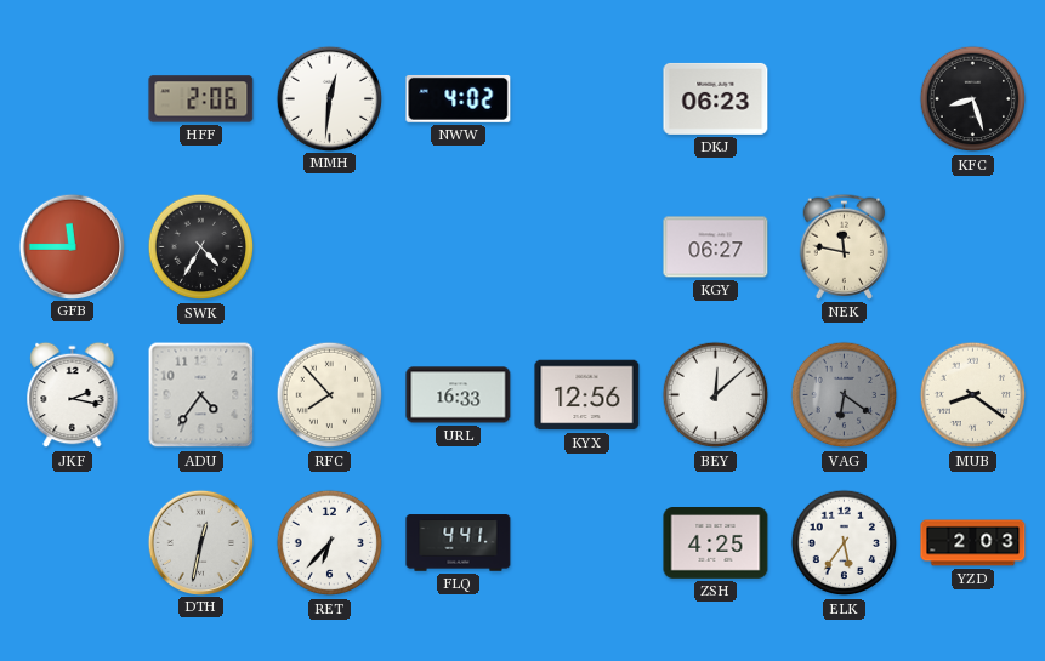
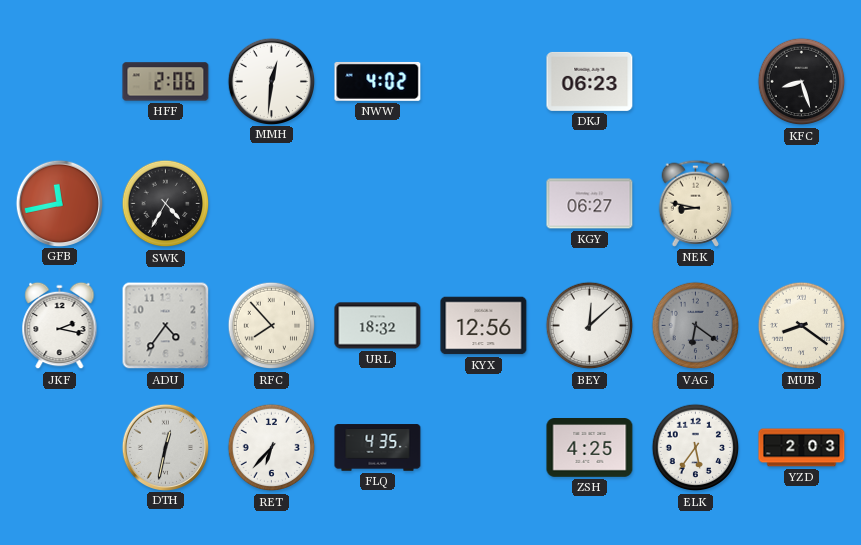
GFB: 11:45 -> 11:43
NEK: 11:47 -> 8:47
URL: 16:33 -> 18:32
FLQ: 4:41 -> 4:35
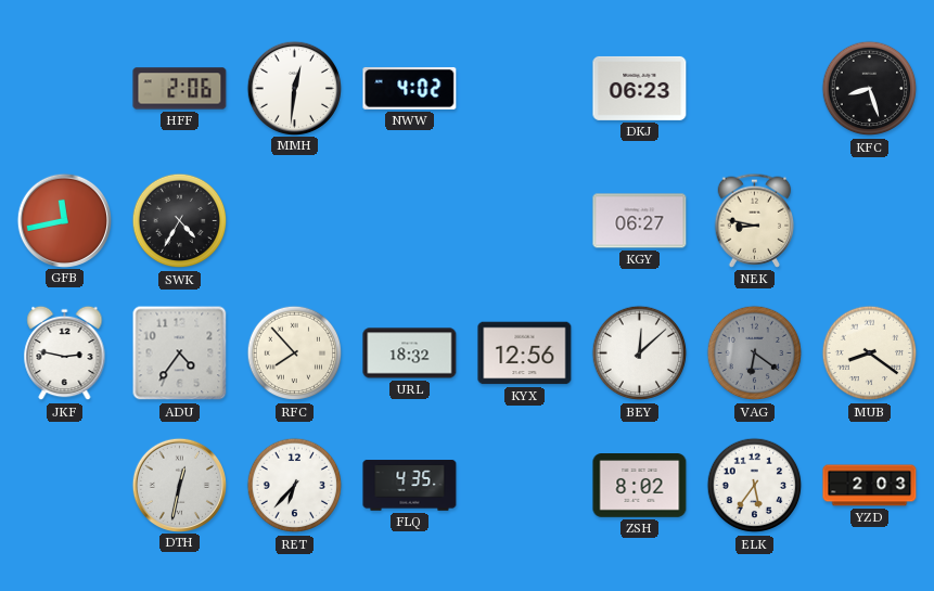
JKF: 2:17 -> 2:47
ZSH: 4:25 -> 8:02
